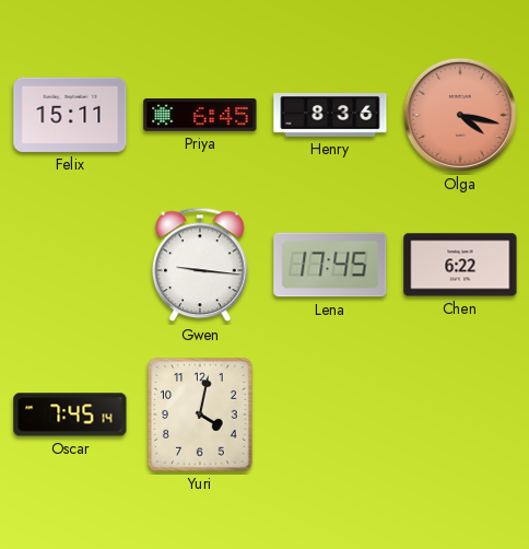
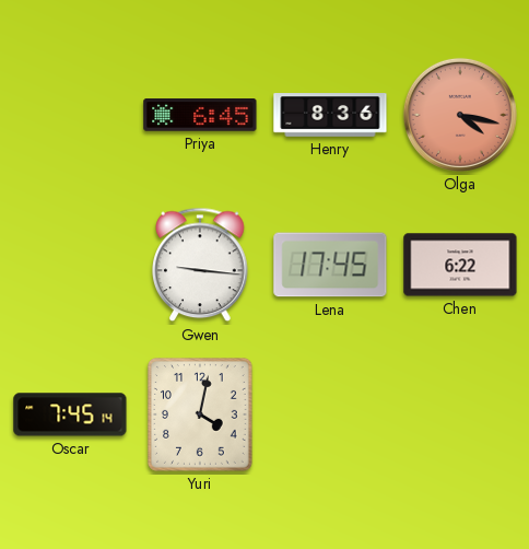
Felix: 15:11 -> none
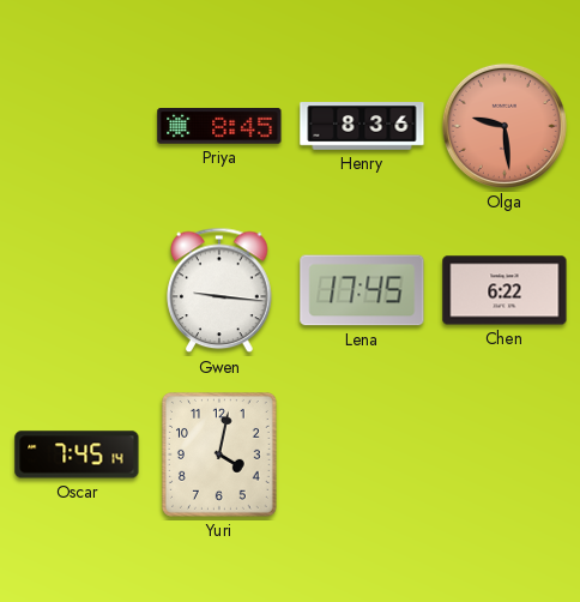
Priya: 6:45 -> 8:45
Olga: 4:17 -> 9:29
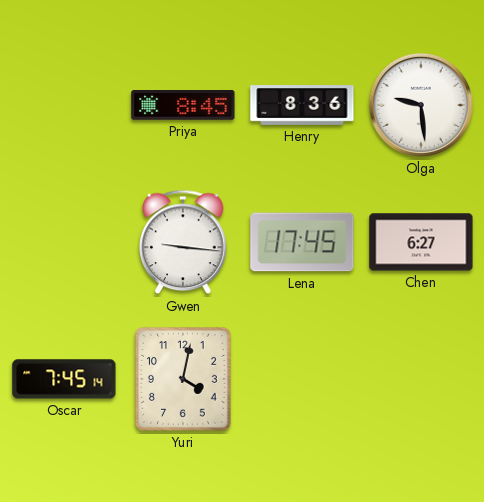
Olga dial: salmon -> white
Chen: 6:22 -> 6:27
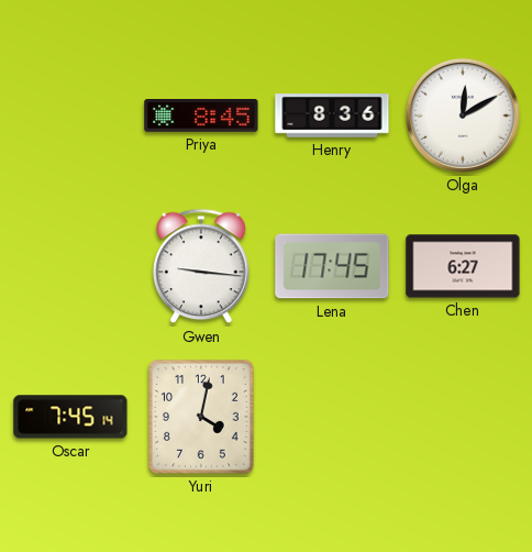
Olga: 9:29 -> 12:10
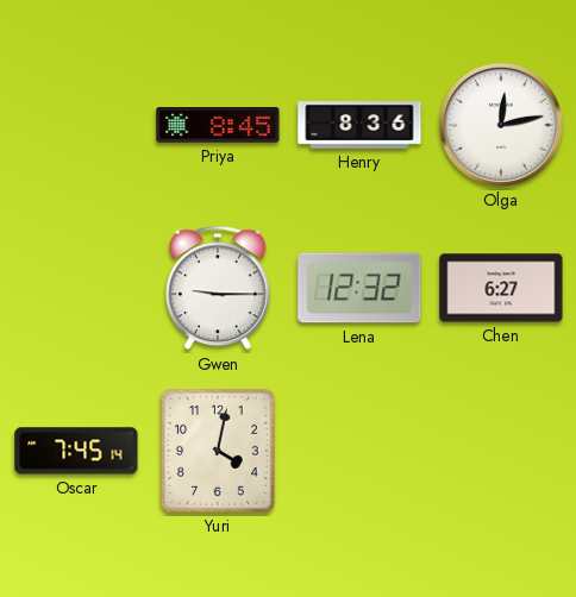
Olga: 12:10 -> 12:13
Gwen: 9:16 -> 9:15
Lena: 17:45 -> 12:32
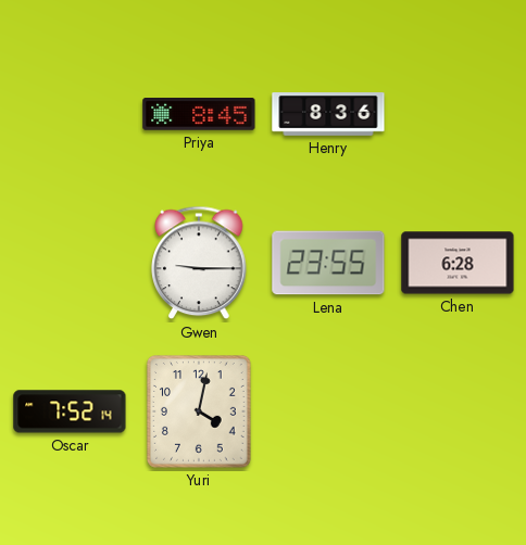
Olga: 12:13 -> none
Lena: 12:32 -> 23:55
Chen: 6:27 -> 6:28
Oscar: 7:45 -> 7:52
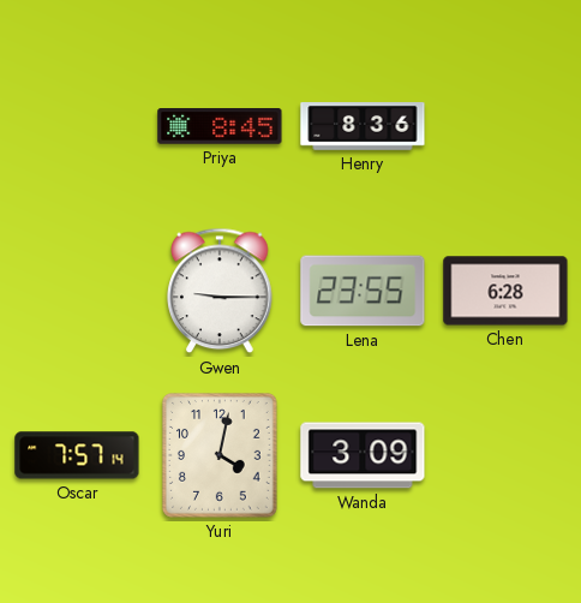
Oscar: 7:52 -> 7:57
Wanda: none -> 3:09
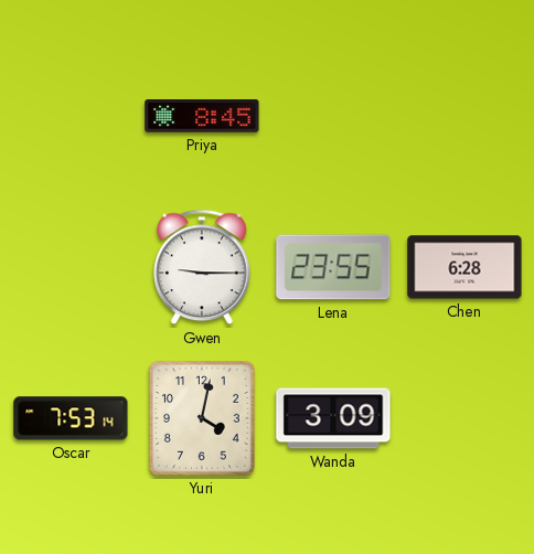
Henry: 8:36 -> none
Oscar: 7:57 -> 7:53
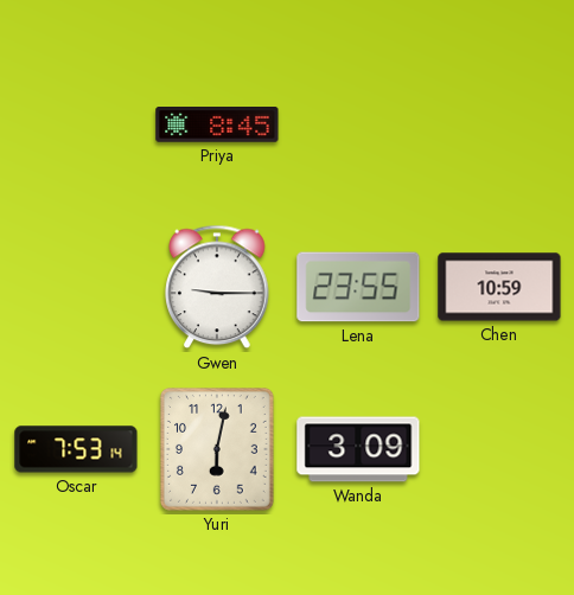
Chen: 6:28 -> 10:59
Yuri: 4:02 -> 6:02
